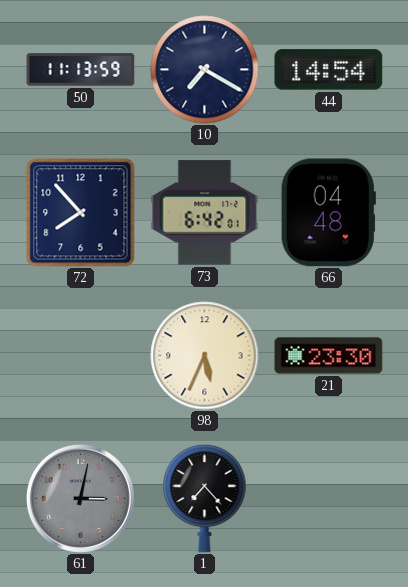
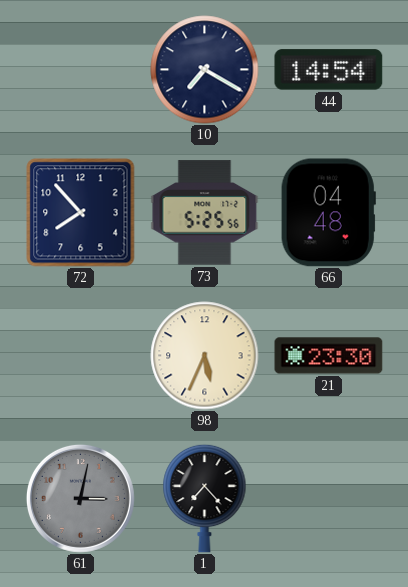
50: 11:13 -> none
73: 6:42 -> 5:25
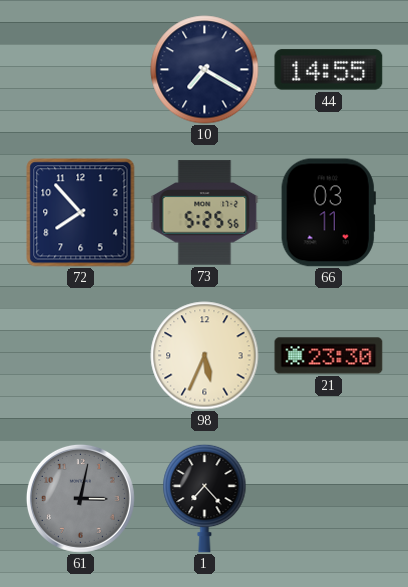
44: 14:54 -> 14:55
66: 04:48 -> 03:11
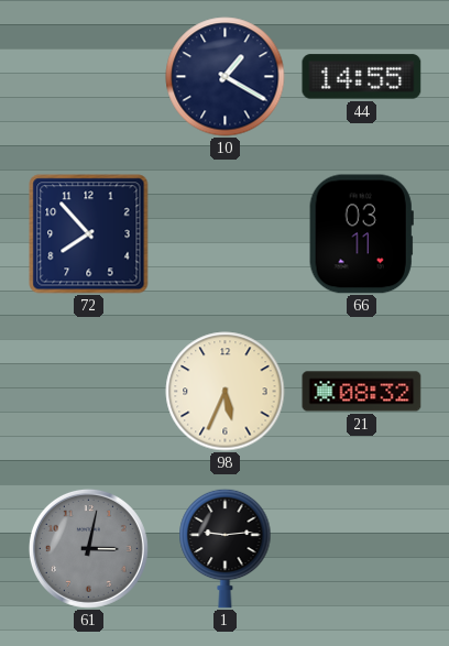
10: 7:20 -> 1:20
73: 5:25 -> none
21: 23:30 -> 08:32
1: 7:23 -> 9:14
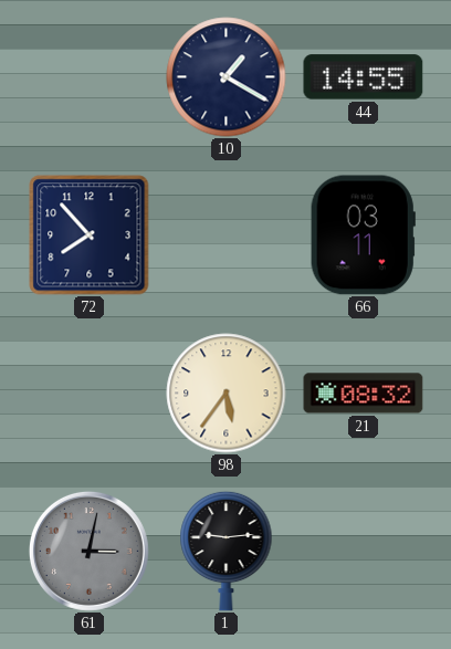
98: 5:34 -> 5:36
